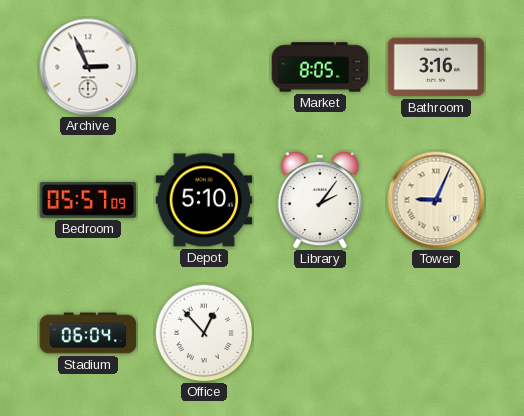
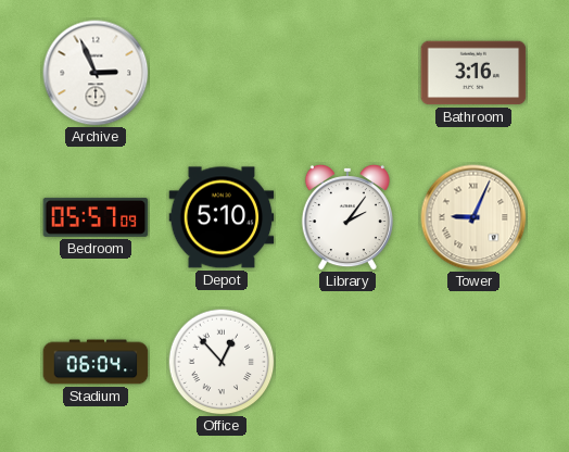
Market: 8:05 -> none
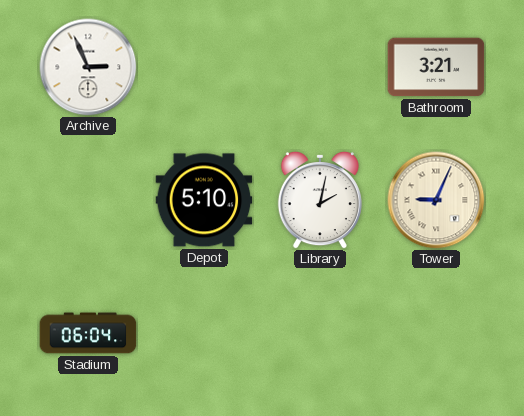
Bathroom: 3:16 -> 3:21
Bedroom: 05:57 -> none
Library: 2:06 -> 2:02
Office: 12:53 -> none
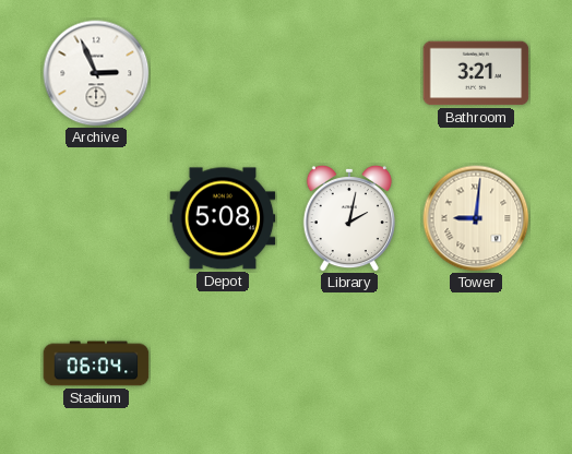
Depot: 5:10 -> 5:08
Tower: 9:04 -> 9:01
